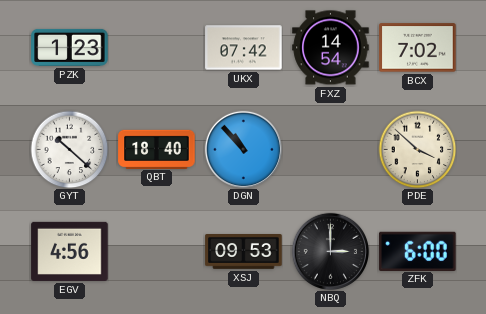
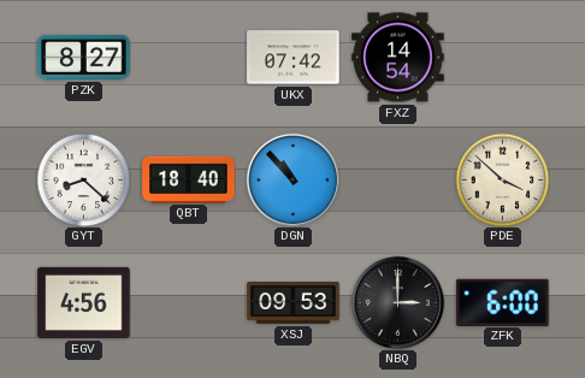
PZK: 1:23 -> 8:27
BCX: 7:02 -> none
GYT: 10:22 -> 8:22
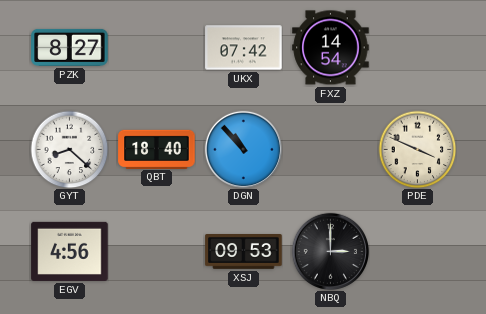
PDE: 3:52 -> 3:49
ZFK: 6:00 -> none
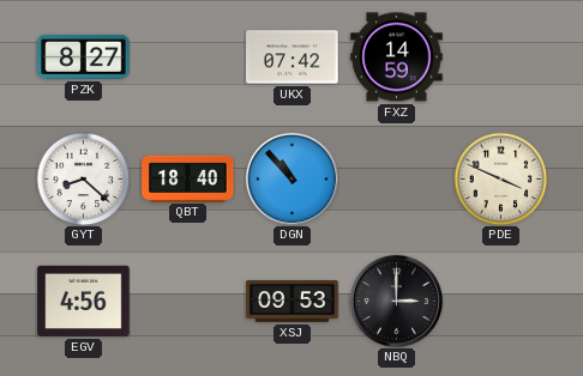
FXZ: 14:54 -> 14:59
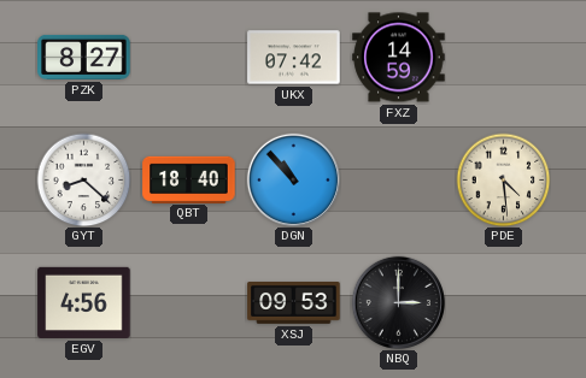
PDE: 3:49 -> 4:29
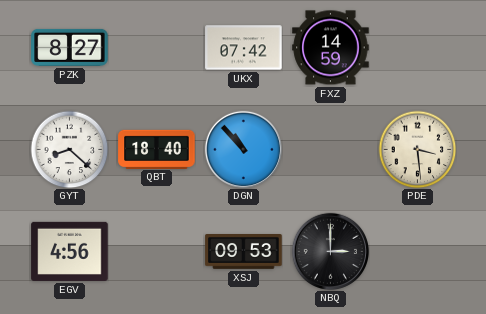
PDE: 4:29 -> 3:29
